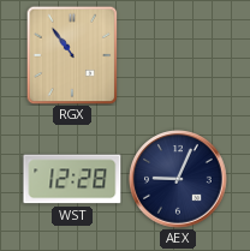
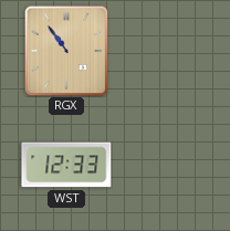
WST: 12:28 -> 12:33
AEX: 9:04 -> none
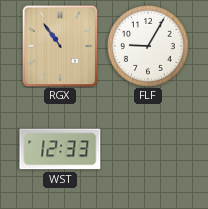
FLF: none -> 9:05
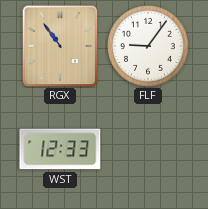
FLF: 9:05 -> 9:06
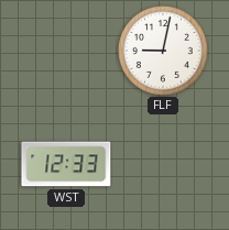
RGX: 10:54 -> none
FLF: 9:06 -> 9:02
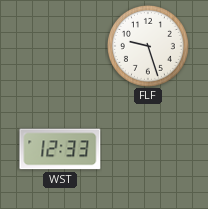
FLF: 9:02 -> 9:27
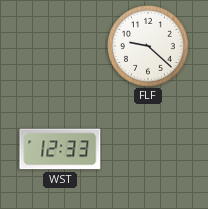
FLF: 9:27 -> 9:22
